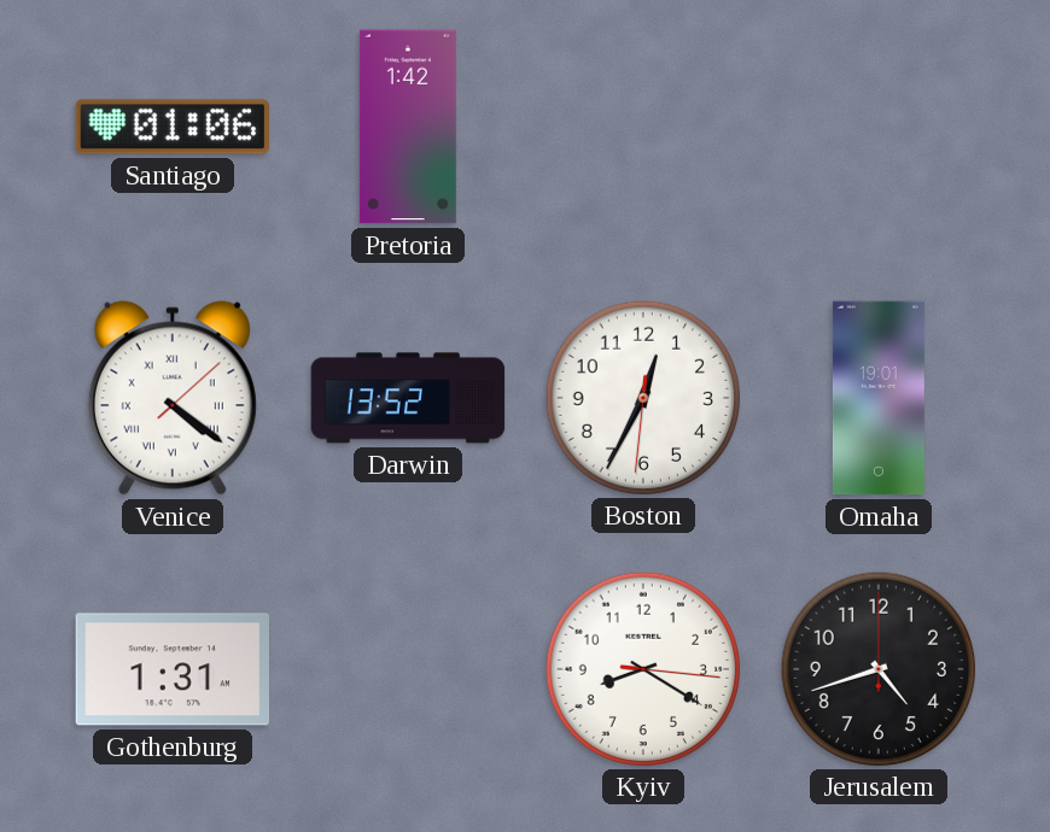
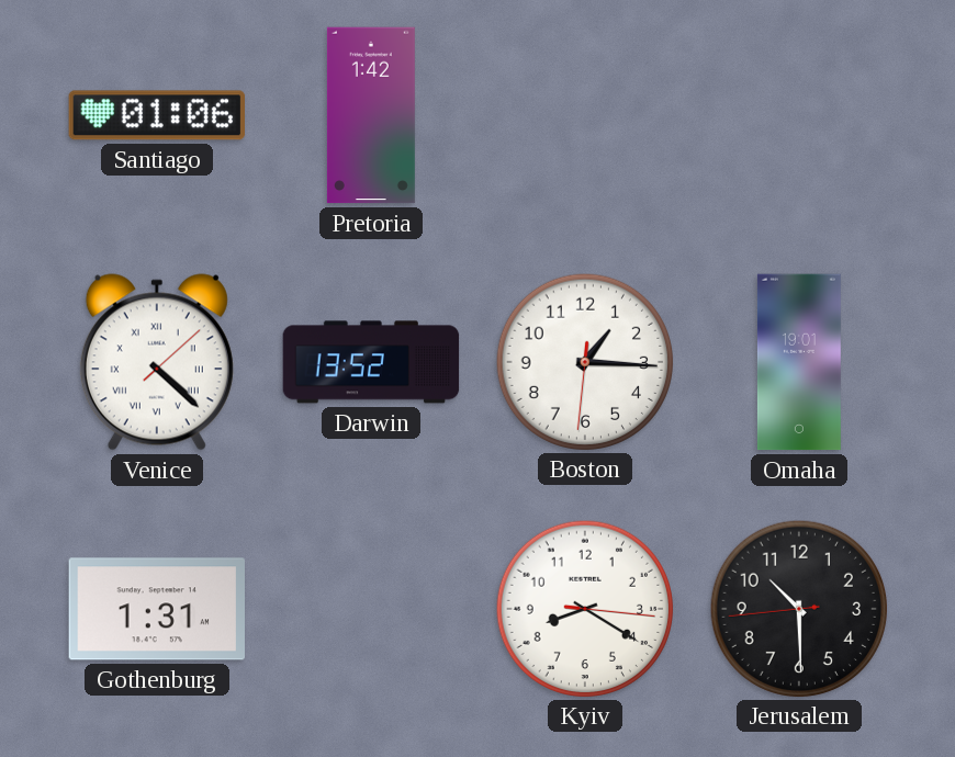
Venice: 4:21 -> 4:22
Boston: 12:34 -> 1:15
Jerusalem: 4:42 -> 10:29
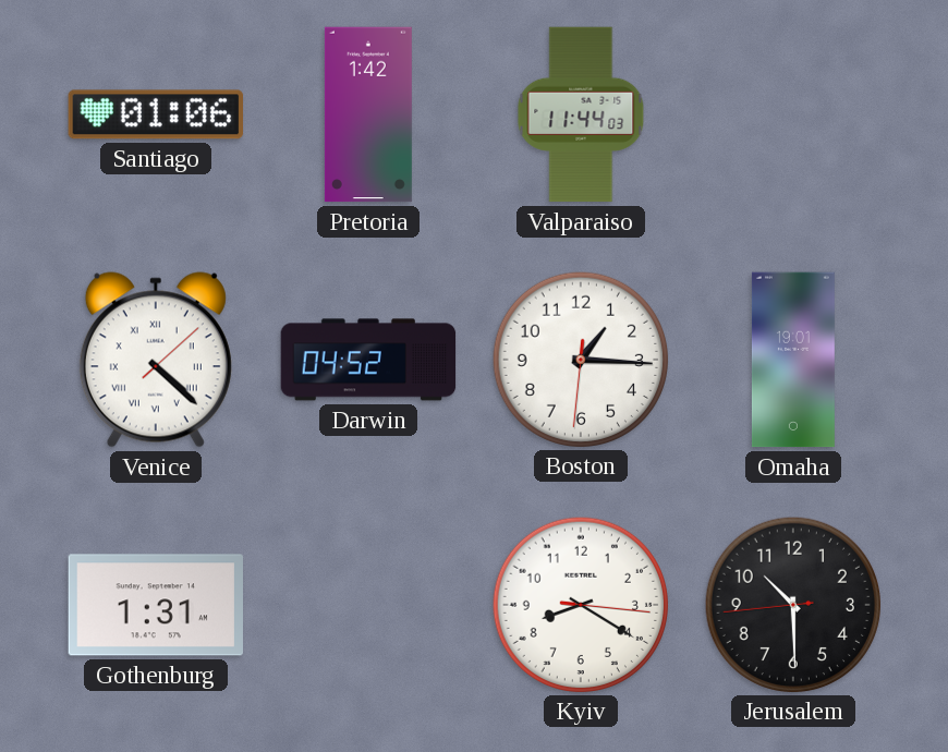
Valparaiso: none -> 11:44
Darwin: 13:52 -> 04:52
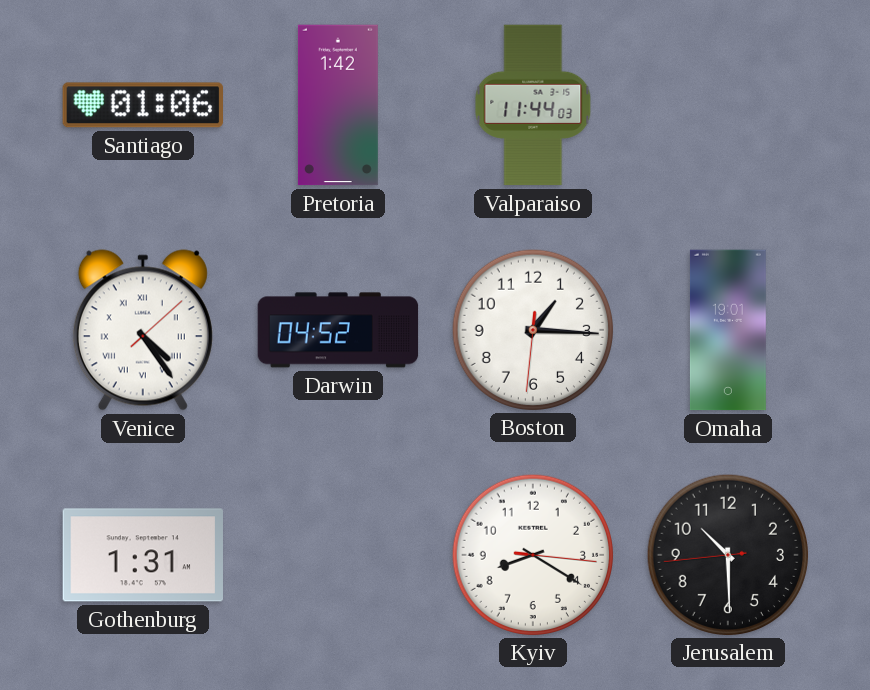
Venice: 4:22 -> 4:24
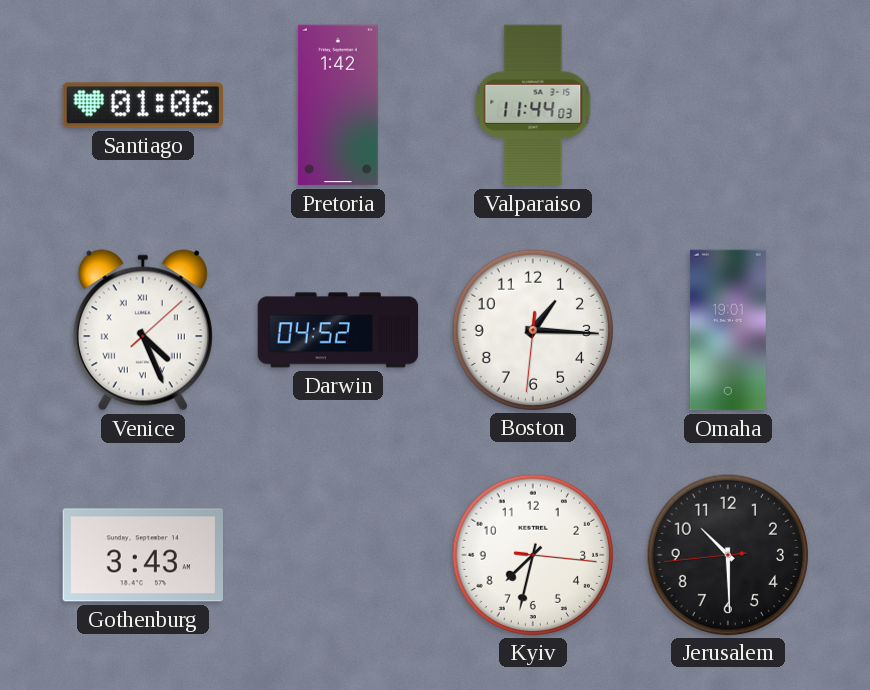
Venice: 4:24 -> 4:26
Gothenburg: 1:31 -> 3:43
Kyiv: 8:20 -> 7:32
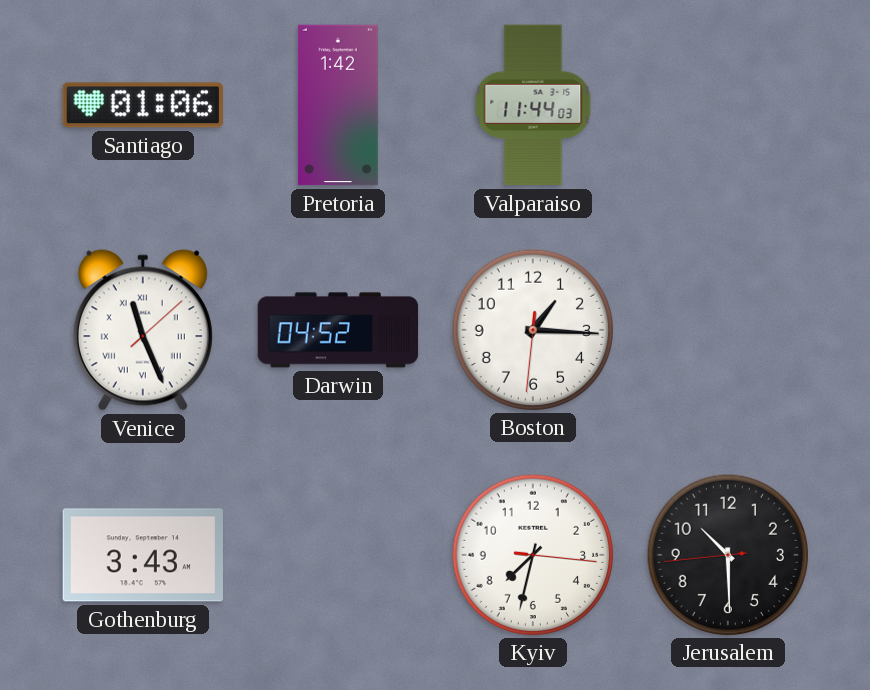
Venice: 4:26 -> 11:26
Omaha: 19:01 -> none
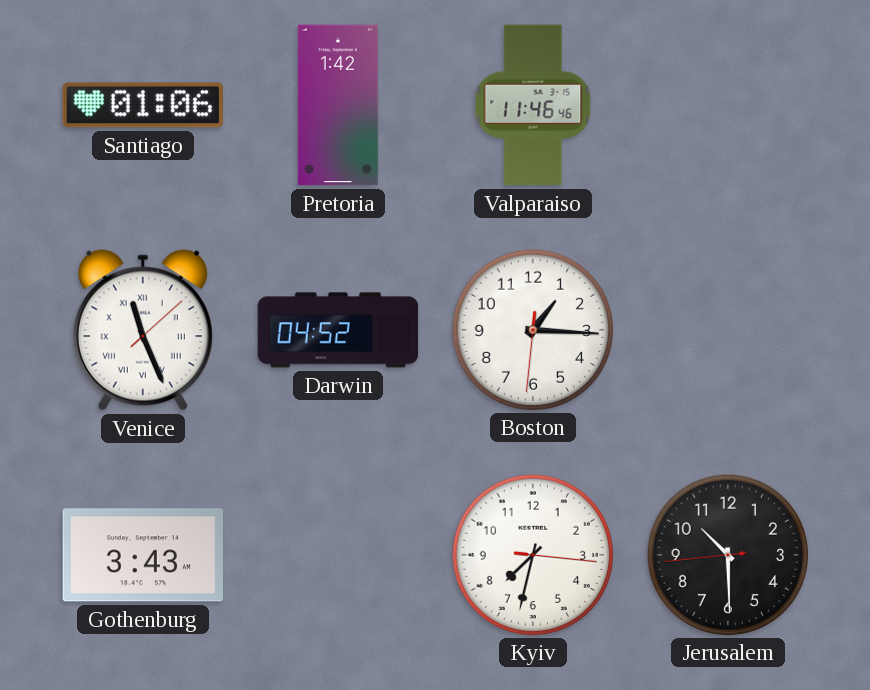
Valparaiso: 11:44 -> 11:46
